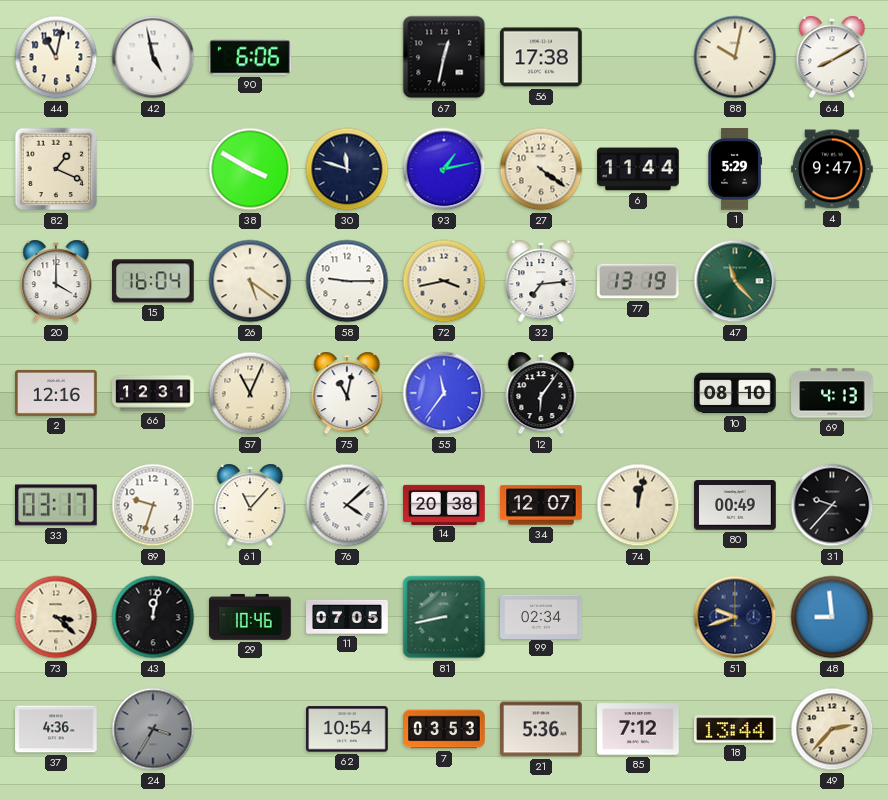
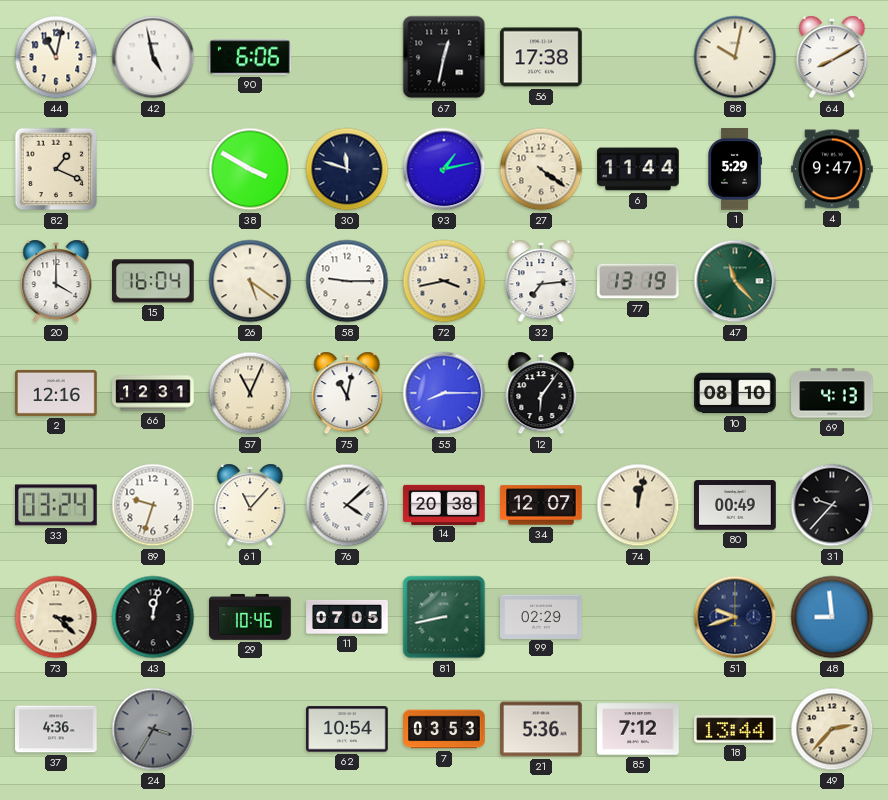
55: 11:36 -> 8:15
33: 03:17 -> 03:24
99: 02:34 -> 02:29
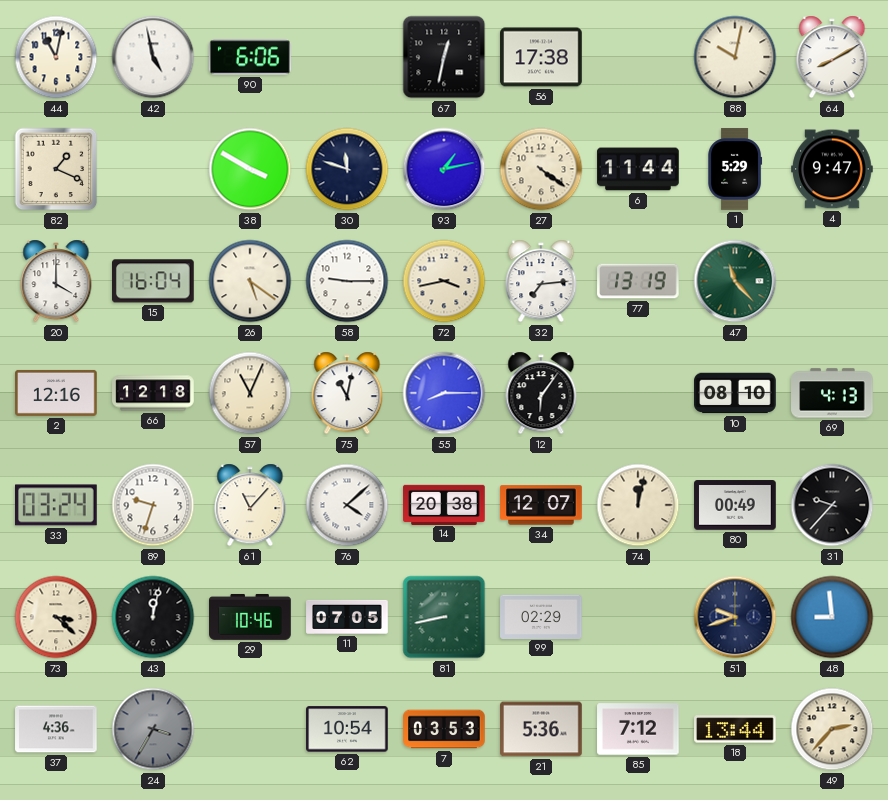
66: 12:31 -> 12:18
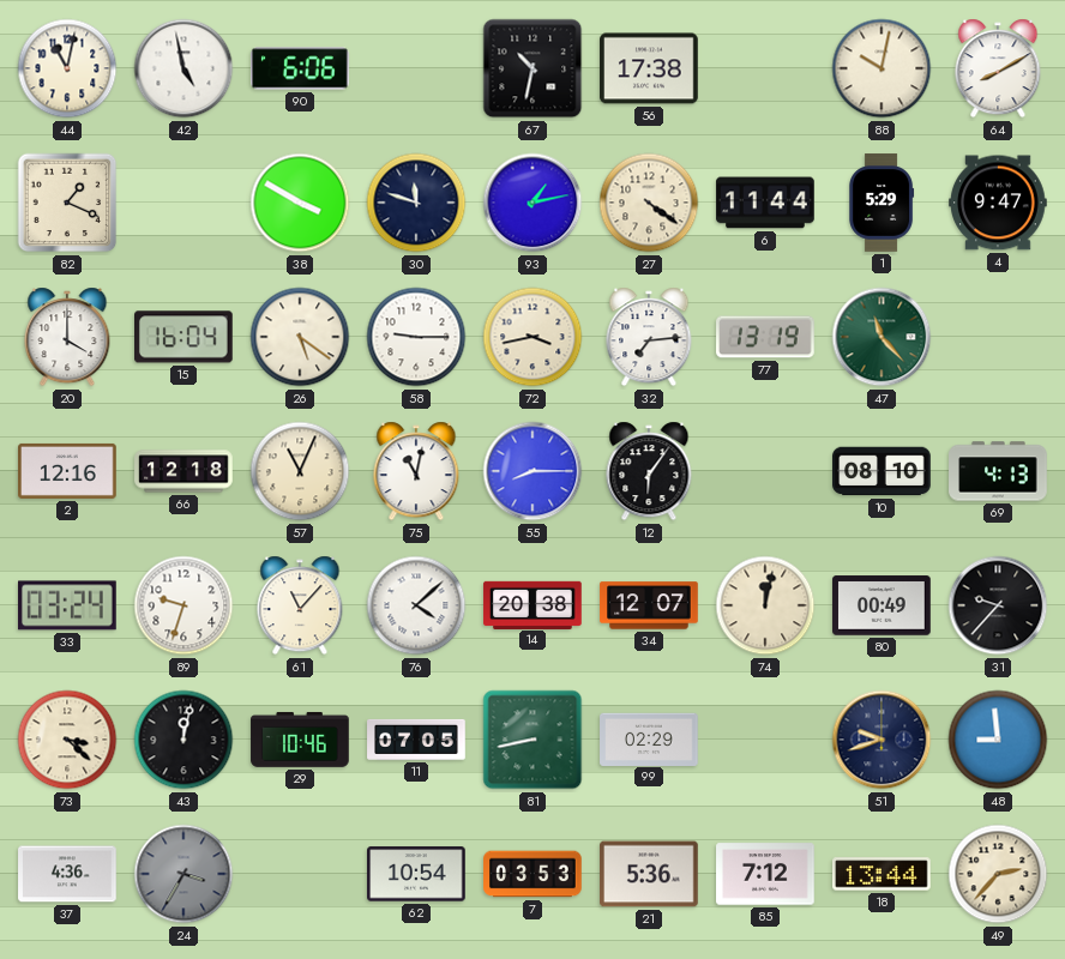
67: 12:32 -> 10:32
